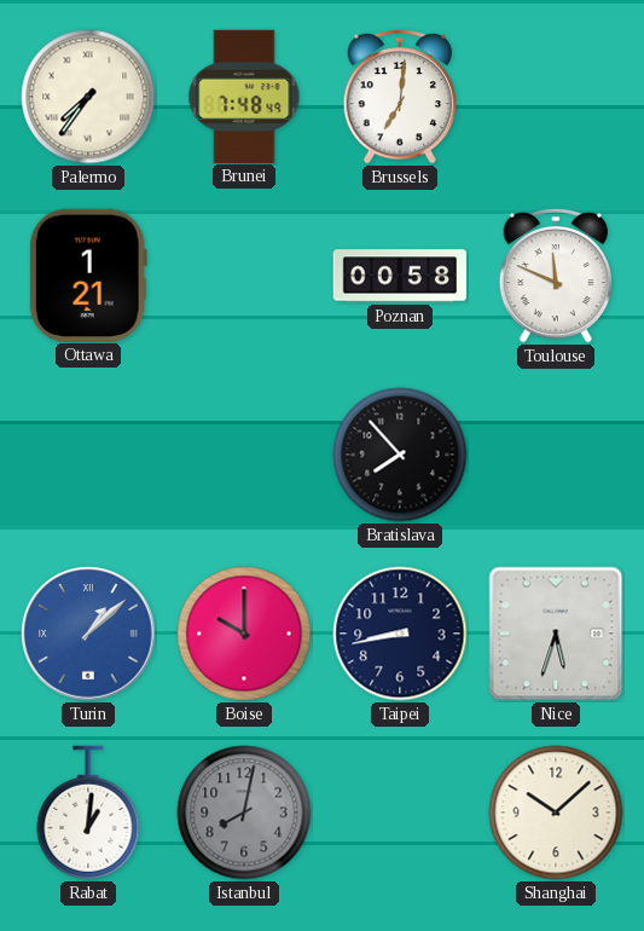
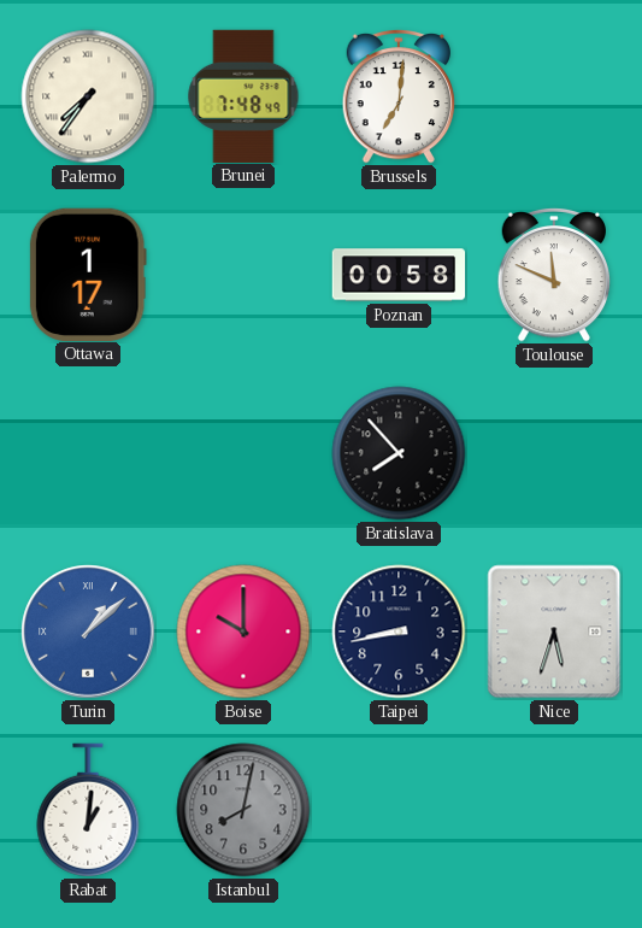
Ottawa: 1:21 -> 1:17
Shanghai: 10:08 -> none
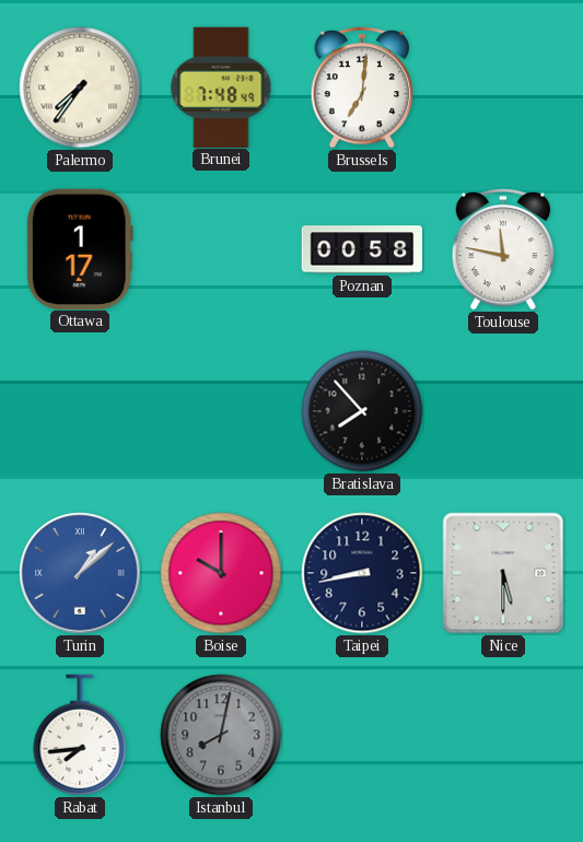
Toulouse: 11:49 -> 11:47
Nice: 5:33 -> 5:30
Rabat: 1:01 -> 7:44
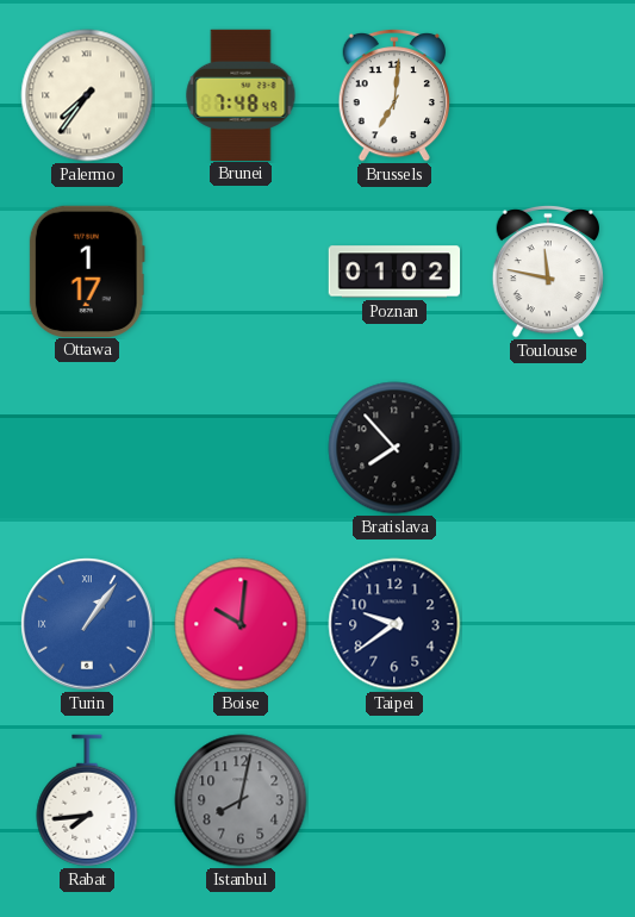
Poznan: 00:58 -> 01:02
Turin: 1:08 -> 1:06
Boise: 10:00 -> 10:01
Taipei: 8:43 -> 9:39
Nice: 5:30 -> none
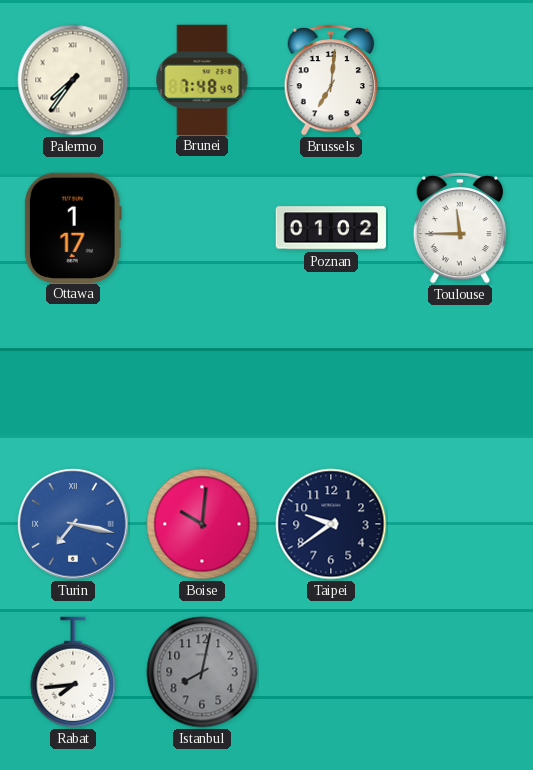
Toulouse: 11:47 -> 11:45
Bratislava: 7:53 -> none
Turin: 1:06 -> 7:17
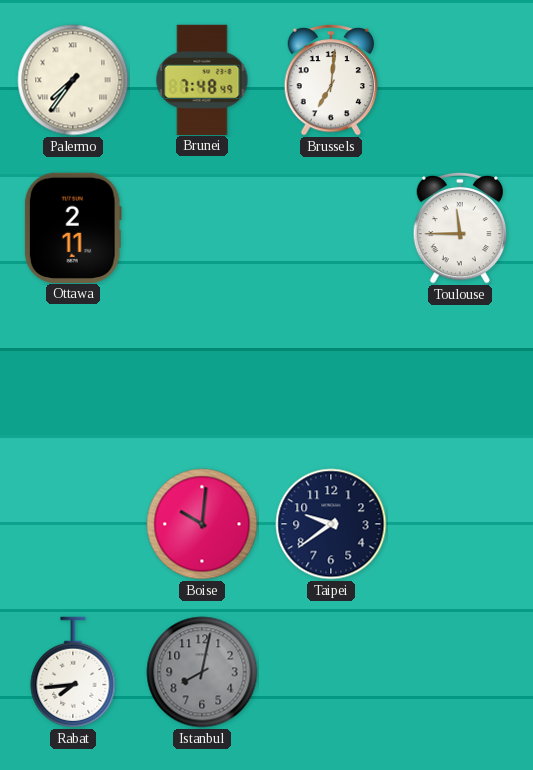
Ottawa: 1:17 -> 2:11
Poznan: 01:02 -> none
Turin: 7:17 -> none
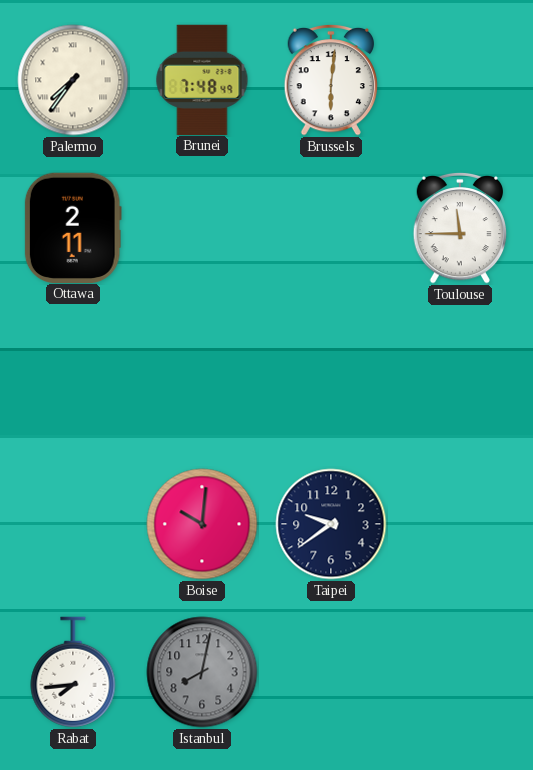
Brussels: 7:01 -> 6:01
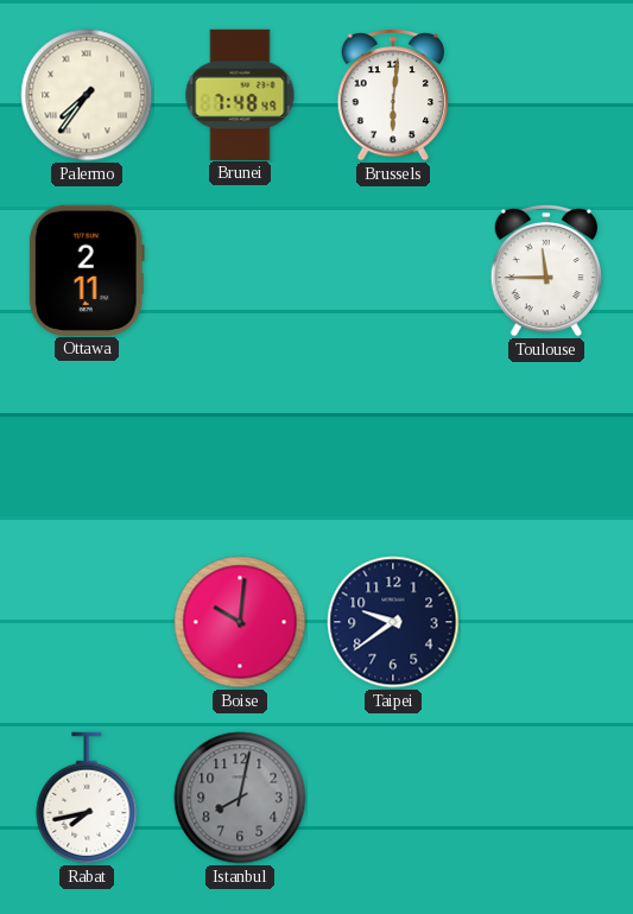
Rabat: 7:44 -> 7:43
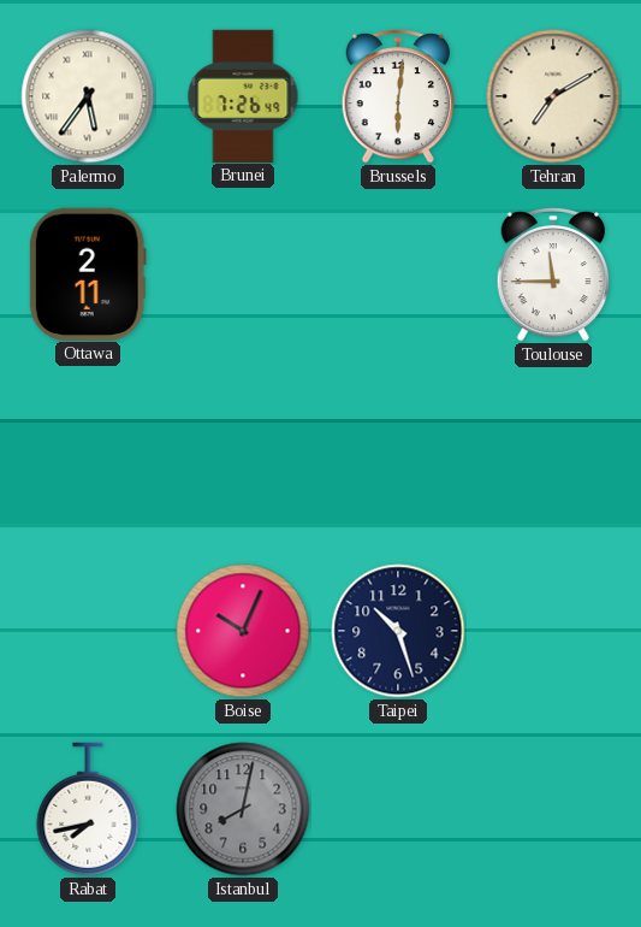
Palermo: 7:36 -> 5:36
Brunei: 7:48 -> 7:26
Tehran: none -> 7:10
Boise: 10:01 -> 10:04
Taipei: 9:39 -> 10:27
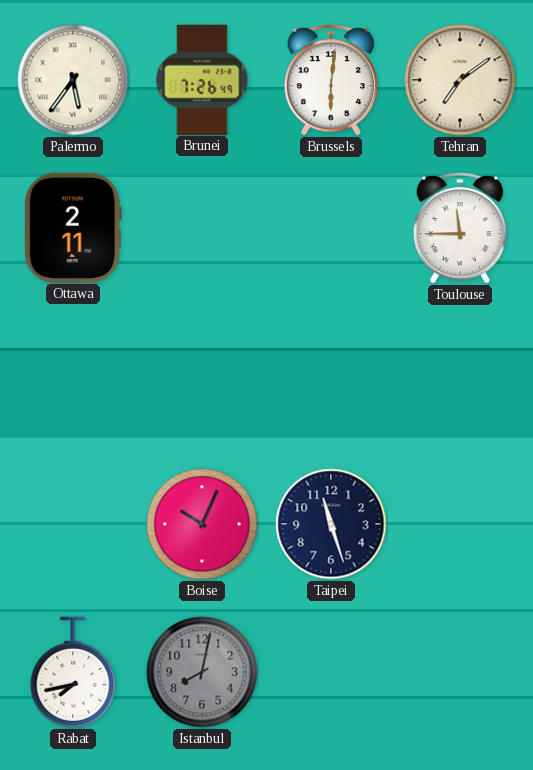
Tehran: 7:10 -> 7:09
Taipei: 10:27 -> 11:27
